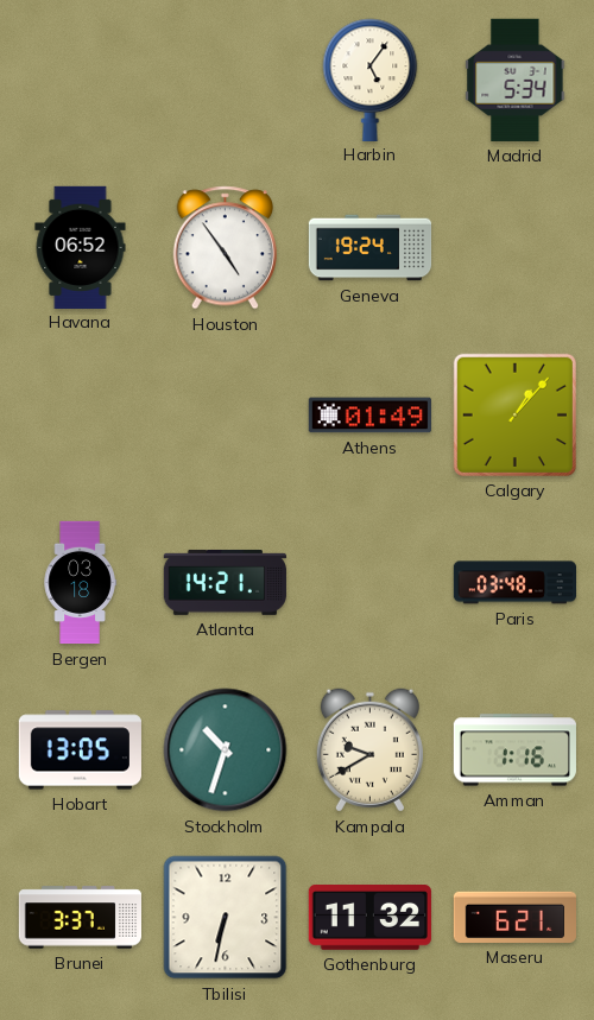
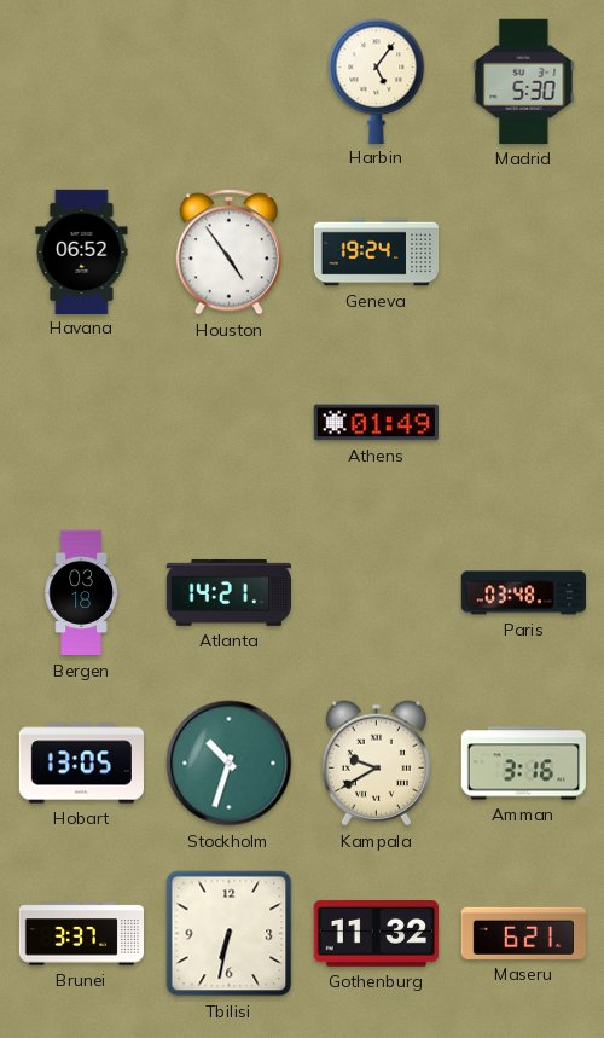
Madrid: 5:34 -> 5:30
Calgary: 1:07 -> none
Amman: 1:16 -> 3:16
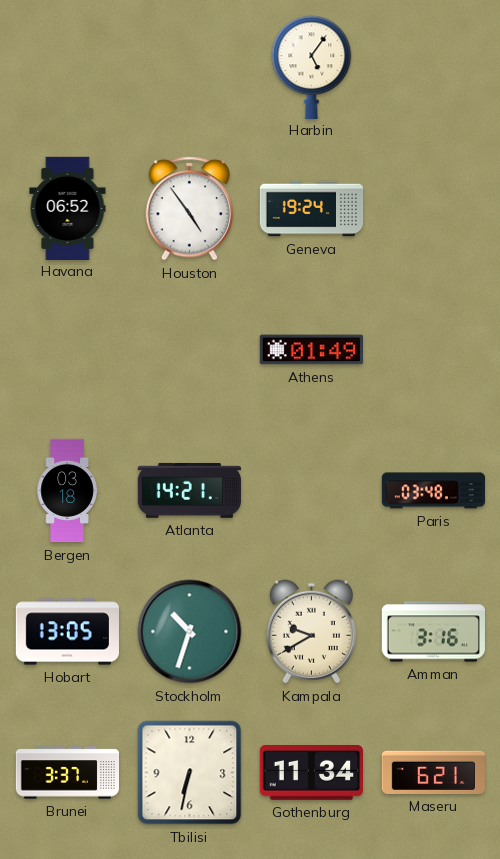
Madrid: 5:30 -> none
Gothenburg: 11:32 -> 11:34
